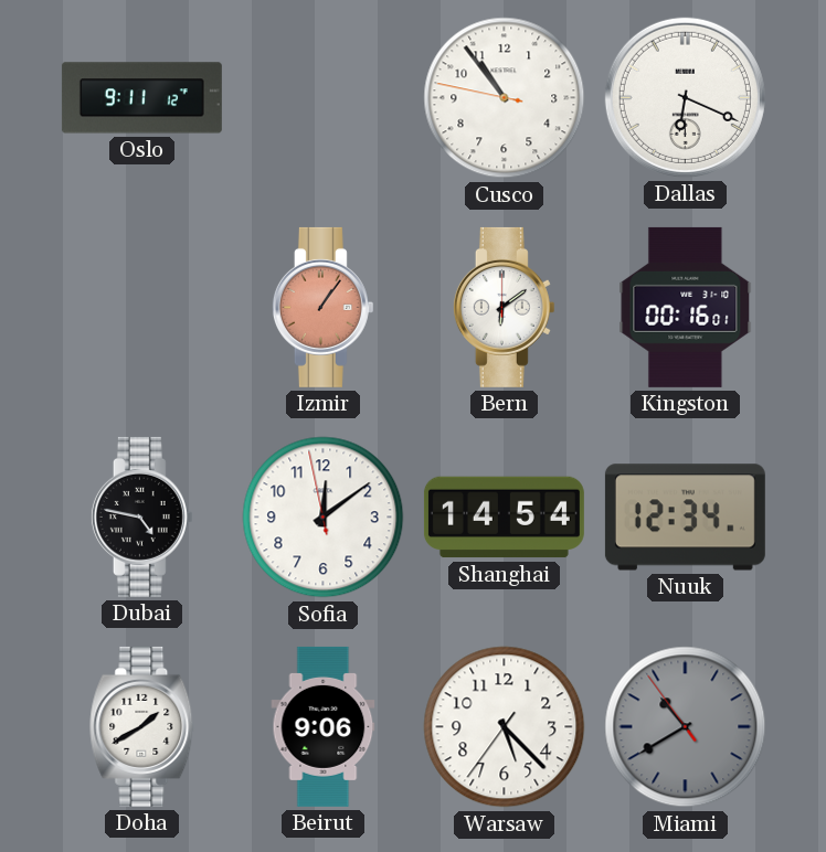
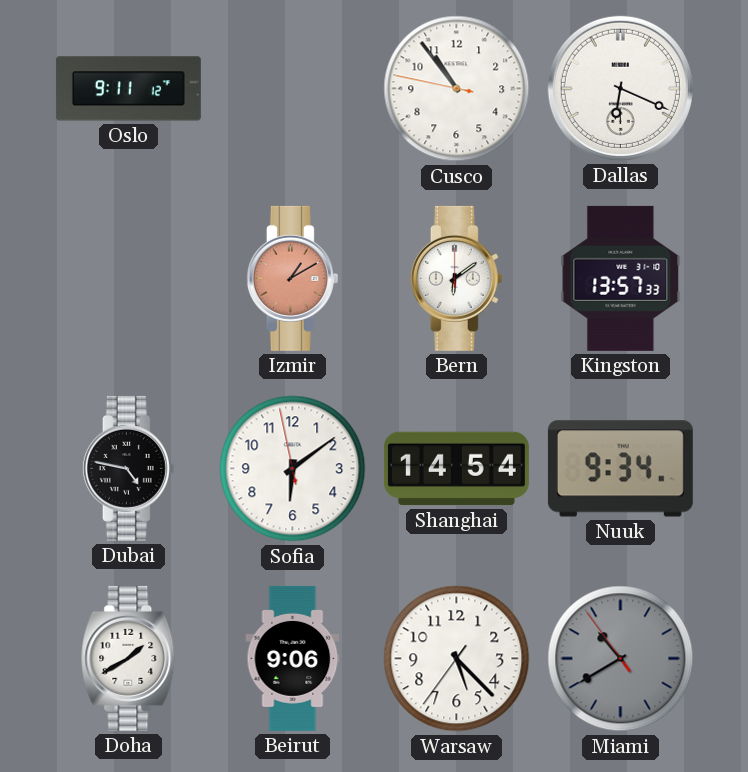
Izmir: 1:06 -> 1:10
Kingston: 00:16 -> 13:57
Sofia: 12:08 -> 6:08
Nuuk: 12:34 -> 9:34
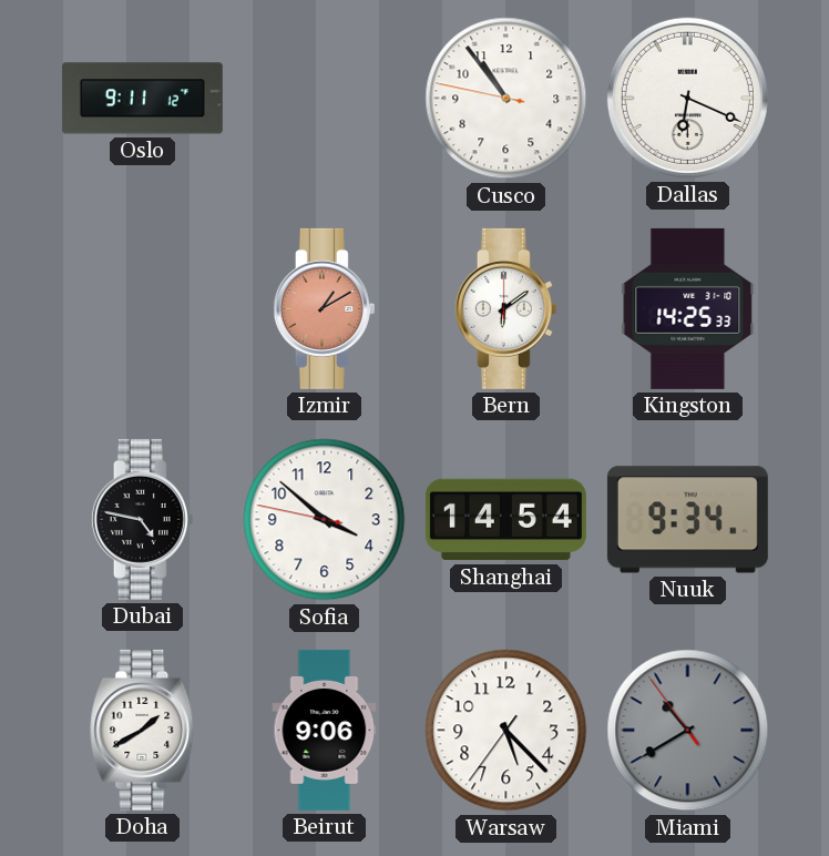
Kingston: 13:57 -> 14:25
Sofia: 6:08 -> 3:51
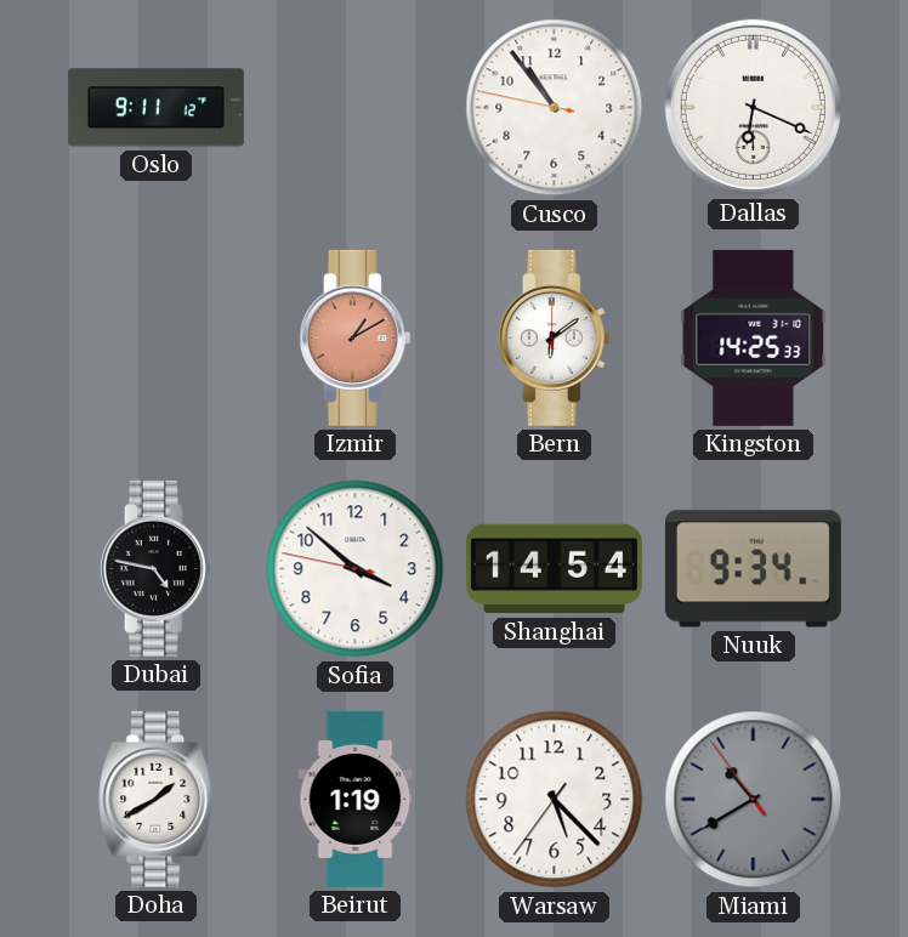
Beirut: 9:06 -> 1:19
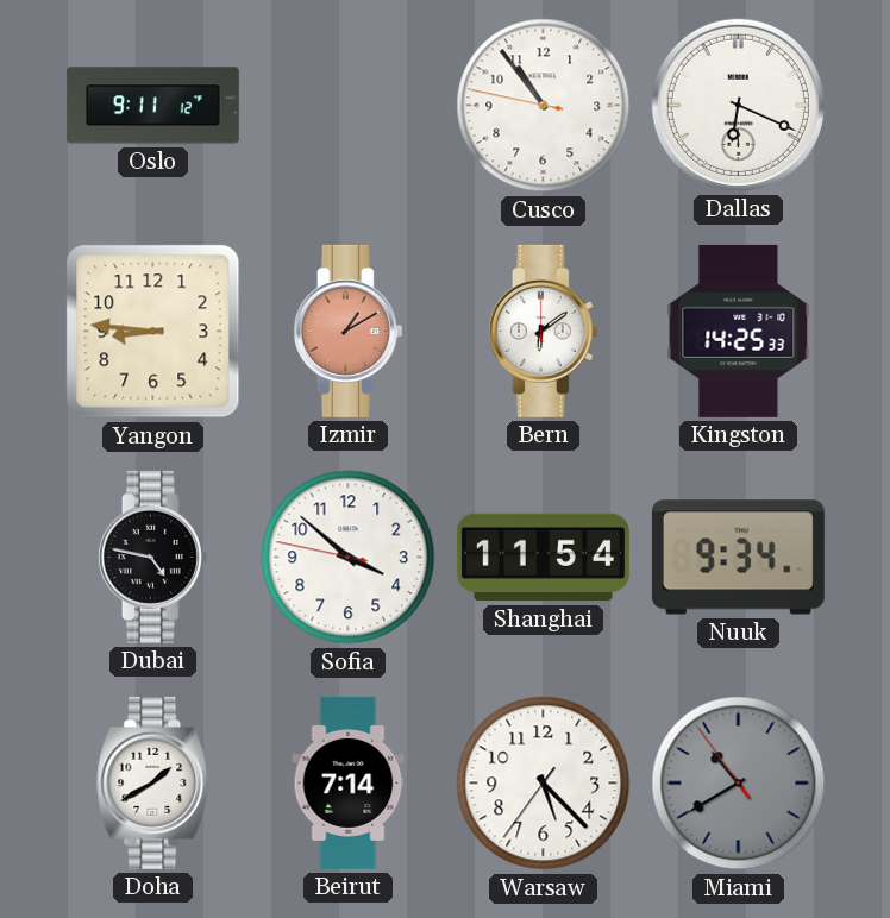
Yangon: none -> 8:46
Shanghai: 14:54 -> 11:54
Beirut: 1:19 -> 7:14
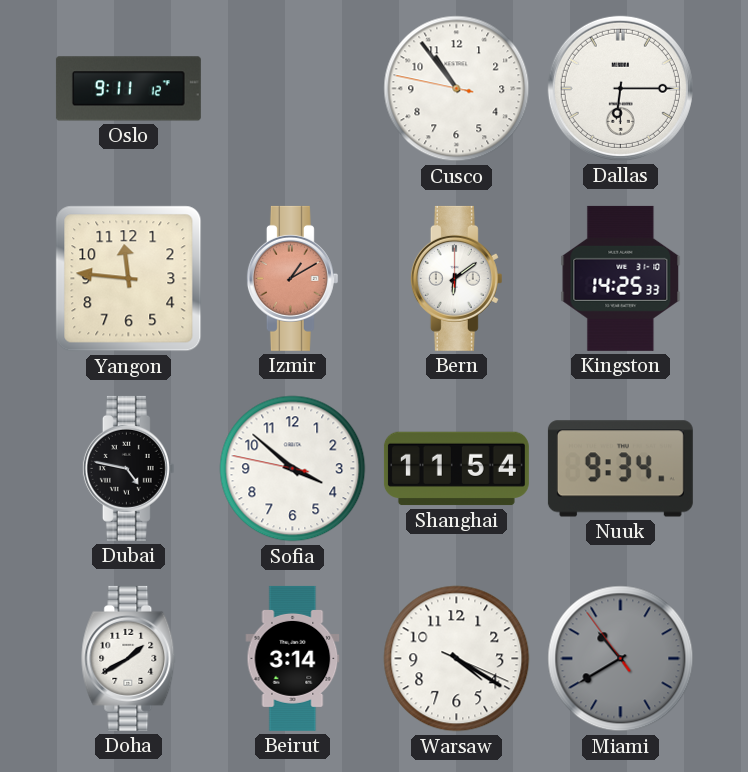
Dallas: 6:19 -> 6:15
Yangon: 8:46 -> 11:46
Beirut: 7:14 -> 3:14
Warsaw: 5:22 -> 4:20
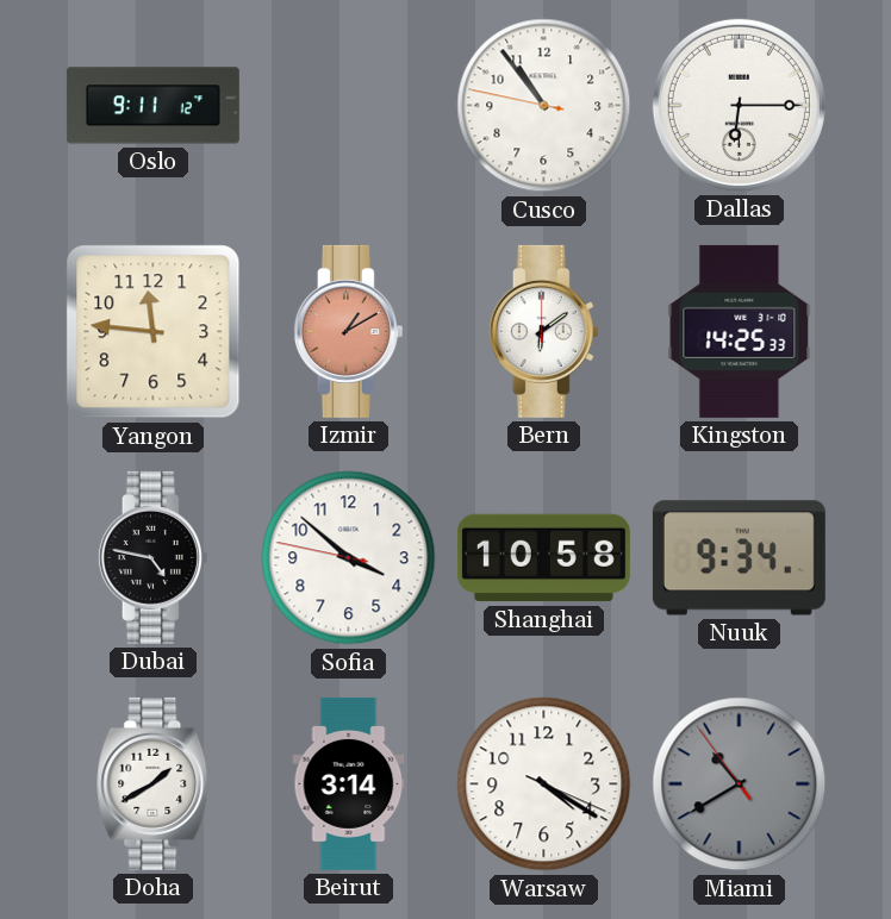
Shanghai: 11:54 -> 10:58
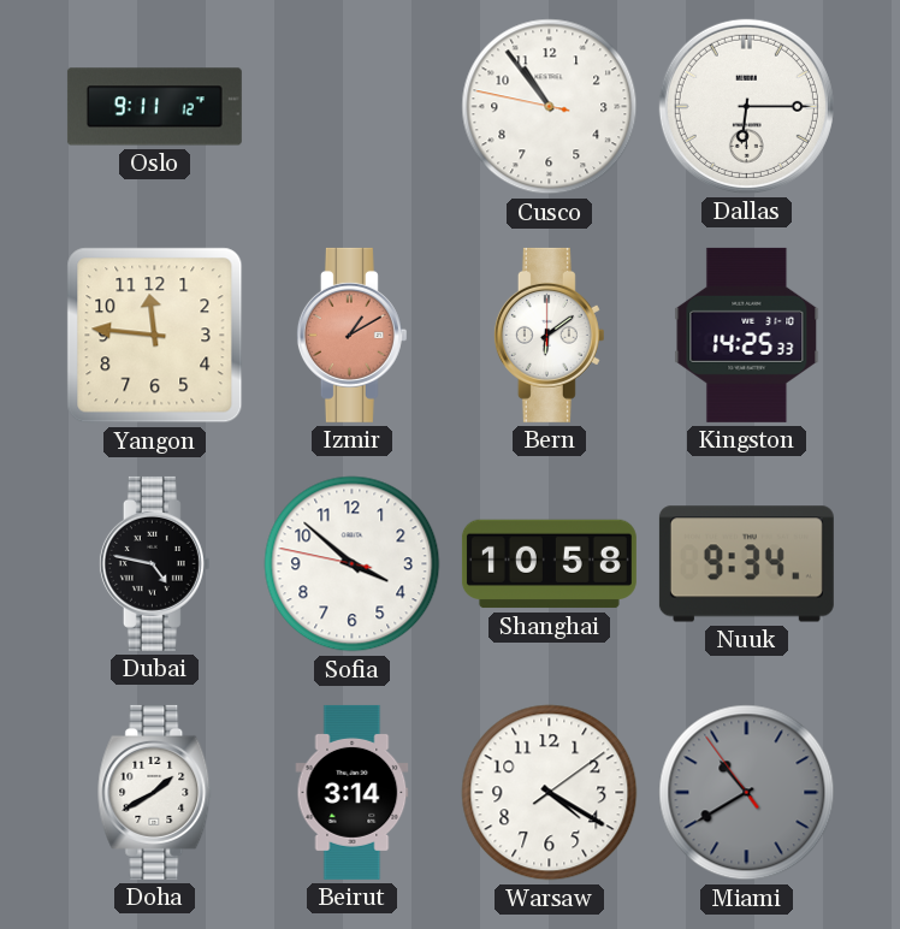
Warsaw: 4:20:19 -> 4:20:09
